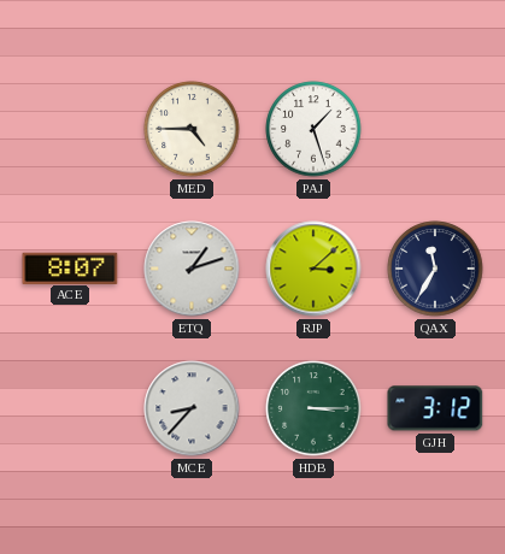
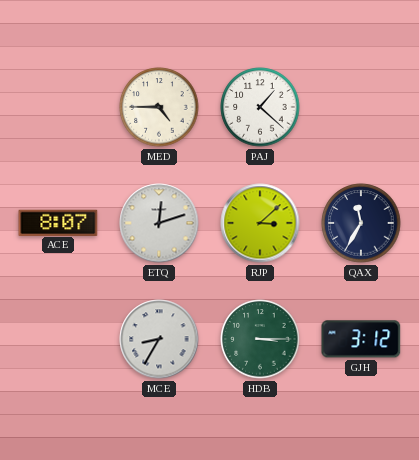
PAJ: 1:27 -> 1:22
ETQ: 1:12 -> 12:12
MCE: 8:37 -> 8:35
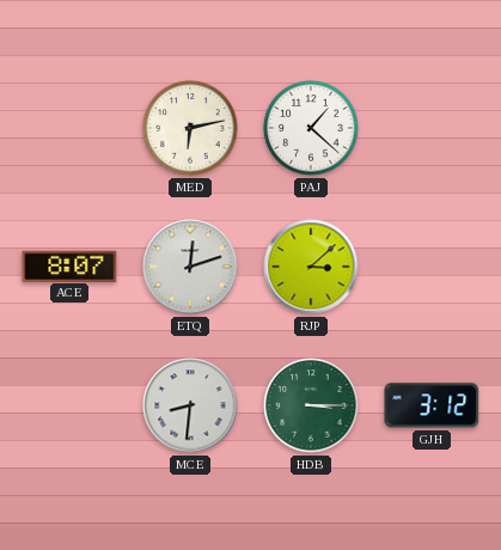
MED: 4:45 -> 6:13
QAX: 11:35 -> none
MCE: 8:35 -> 8:31
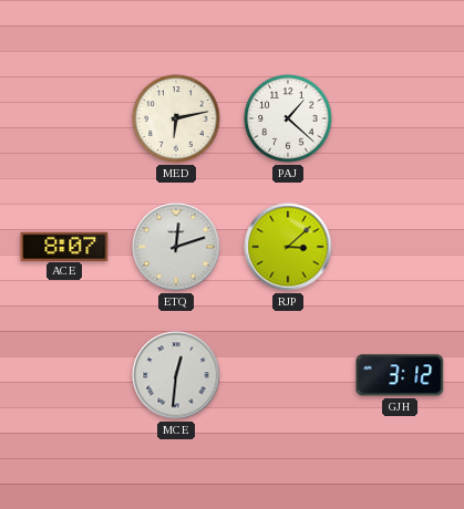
MCE: 8:31 -> 12:31
HDB: 3:15 -> none
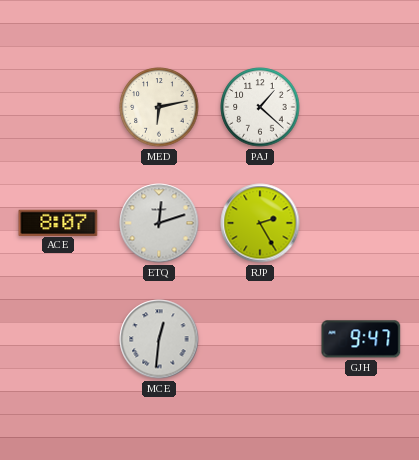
RJP: 3:08 -> 2:25
GJH: 3:12 -> 9:47
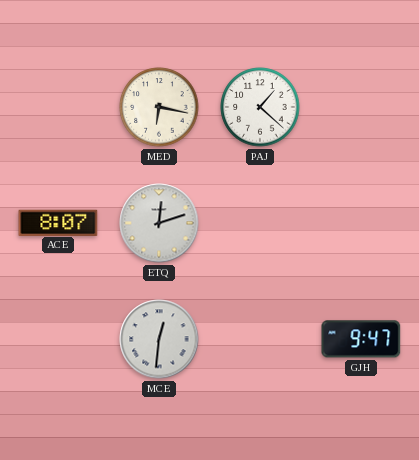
MED: 6:13 -> 6:17
RJP: 2:25 -> none
